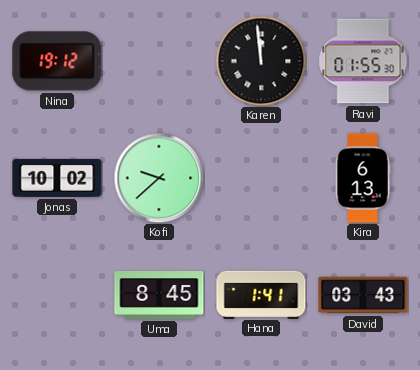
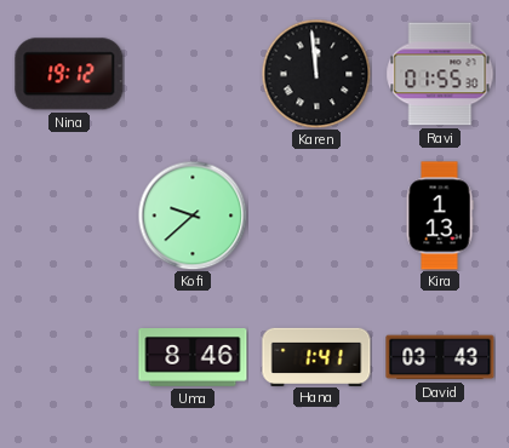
Jonas: 10:02 -> none
Kira: 6:13 -> 1:13
Uma: 8:45 -> 8:46
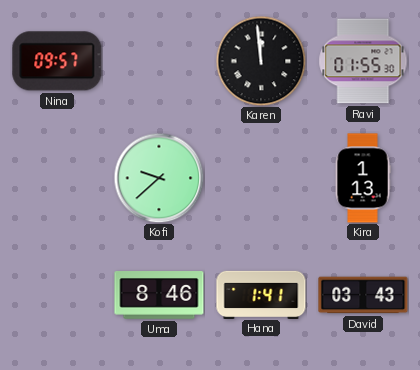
Nina: 19:12 -> 09:57
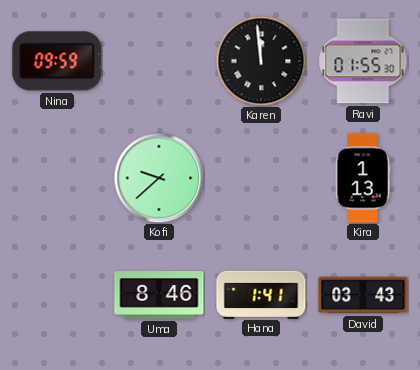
Nina: 09:57 -> 09:59
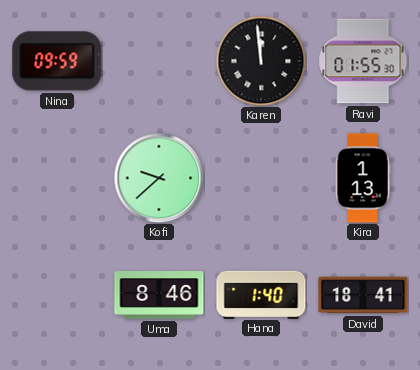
Hana: 1:41 -> 1:40
David: 03:43 -> 18:41
